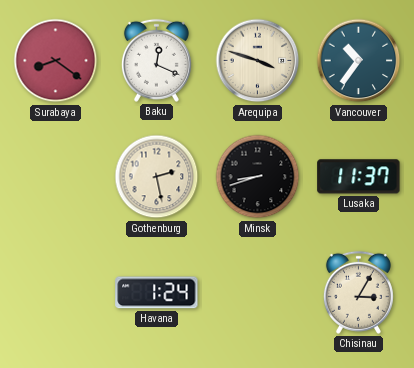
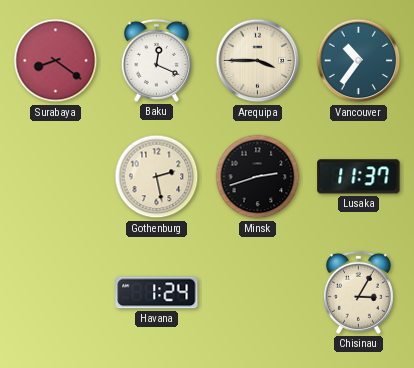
Arequipa: 3:48 -> 3:45
Minsk: 8:42 -> 2:42
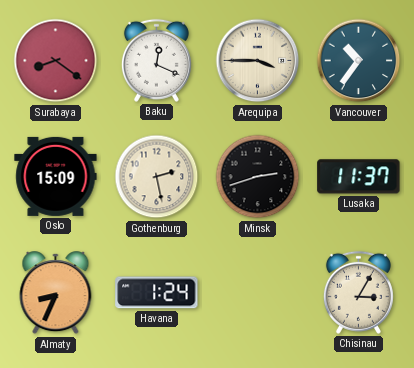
Oslo: none -> 15:09
Almaty: none -> 8:34
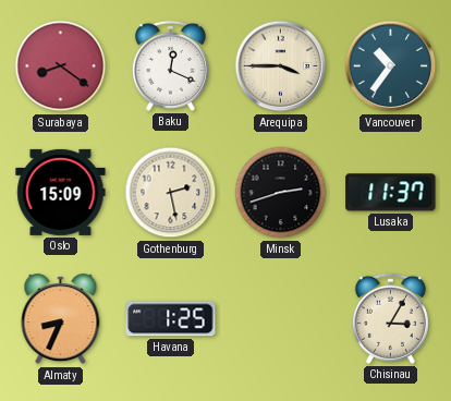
Havana: 1:24 -> 1:25
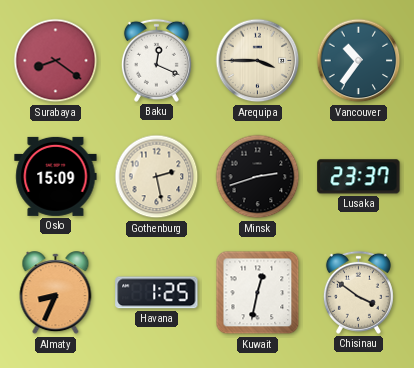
Lusaka: 11:37 -> 23:37
Kuwait: none -> 12:32
Chisinau: 3:05 -> 3:51
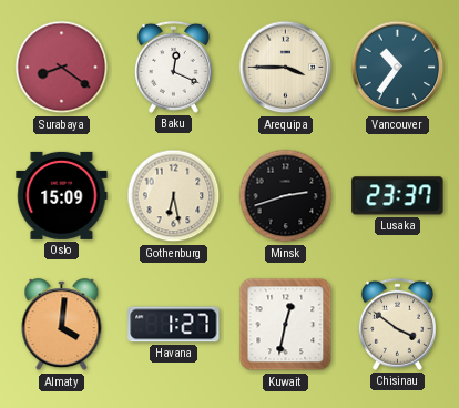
Gothenburg: 2:28 -> 6:28
Almaty: 8:34 -> 4:01
Havana: 1:25 -> 1:27
